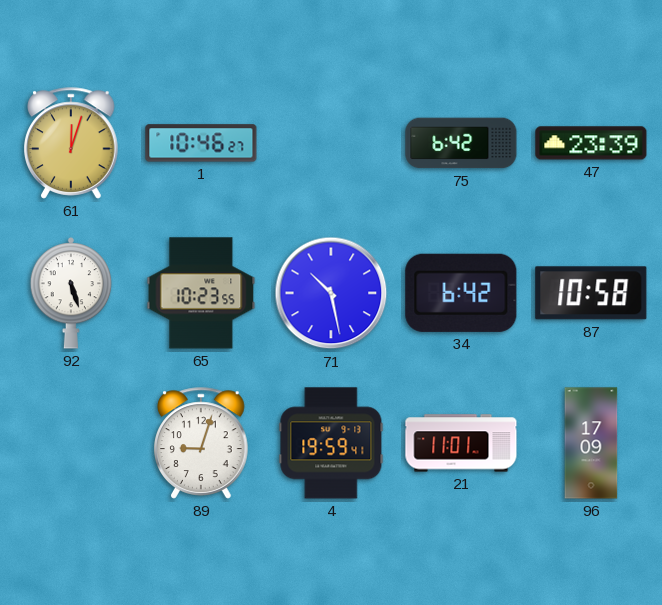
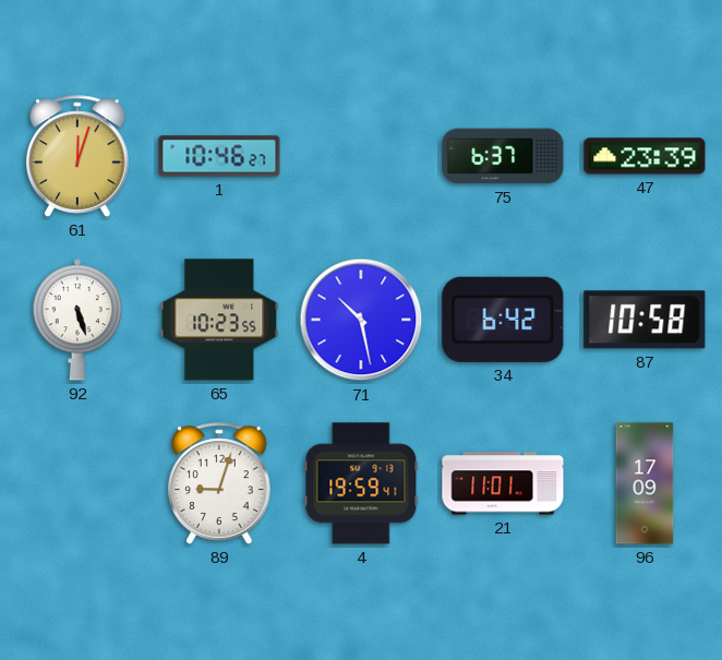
75: 6:42 -> 6:37
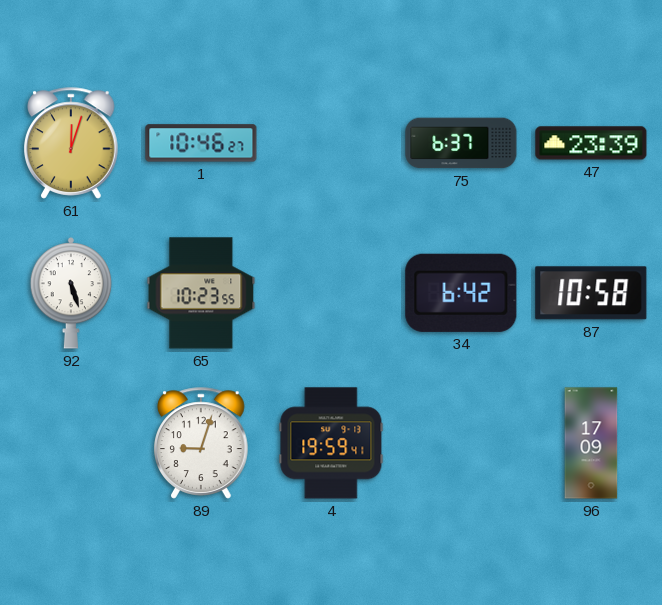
71: 10:28 -> none
21: 11:01 -> none
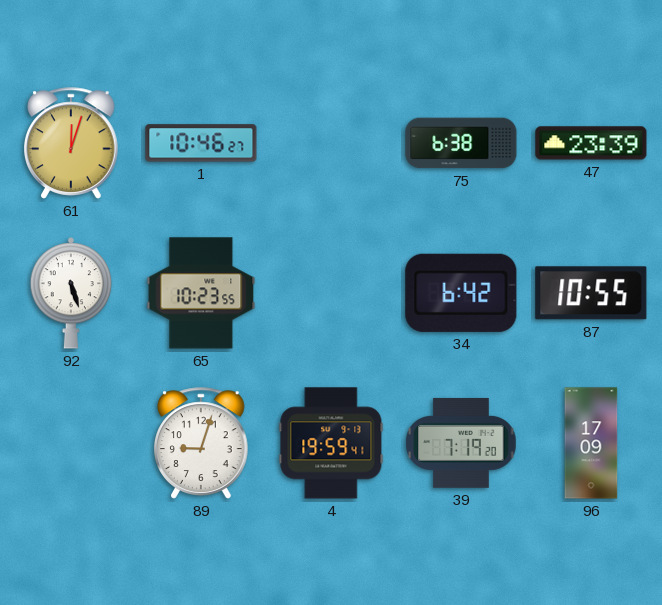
75: 6:37 -> 6:38
87: 10:58 -> 10:55
39: none -> 7:19
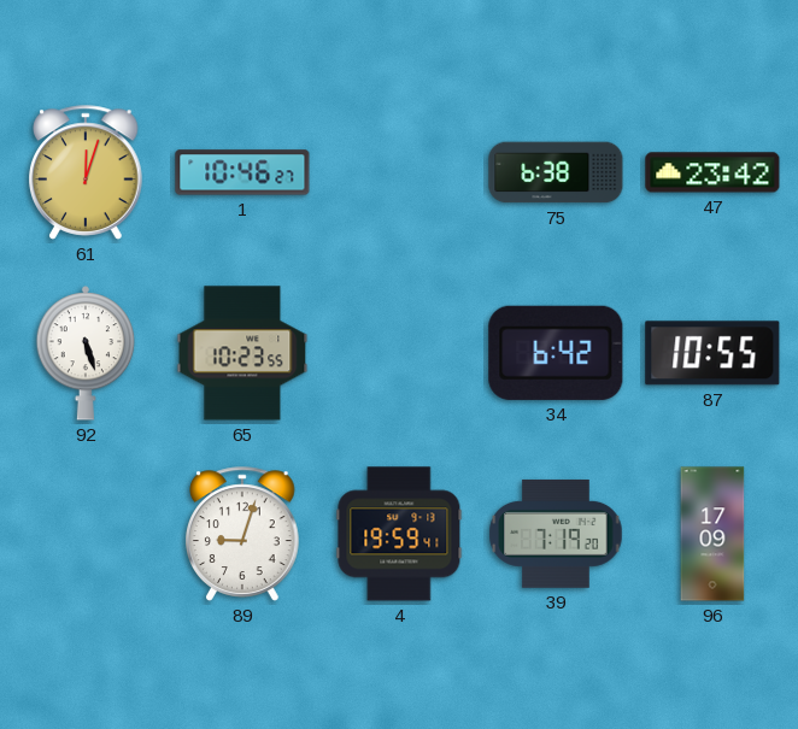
47: 23:39 -> 23:42
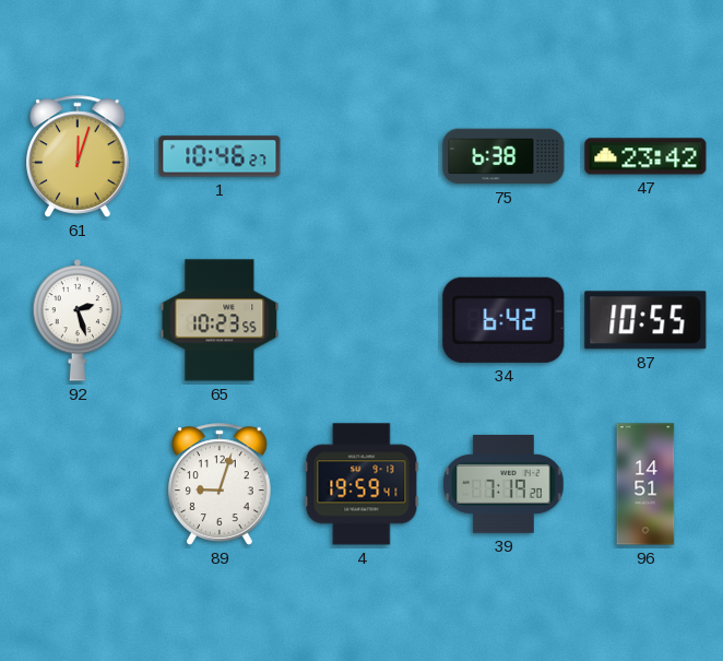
92: 5:27 -> 2:27
96: 17:09 -> 14:51
